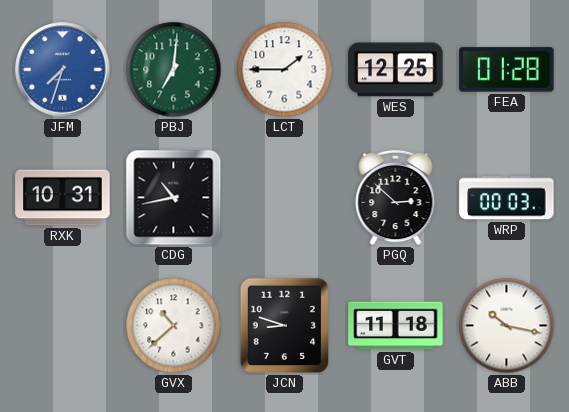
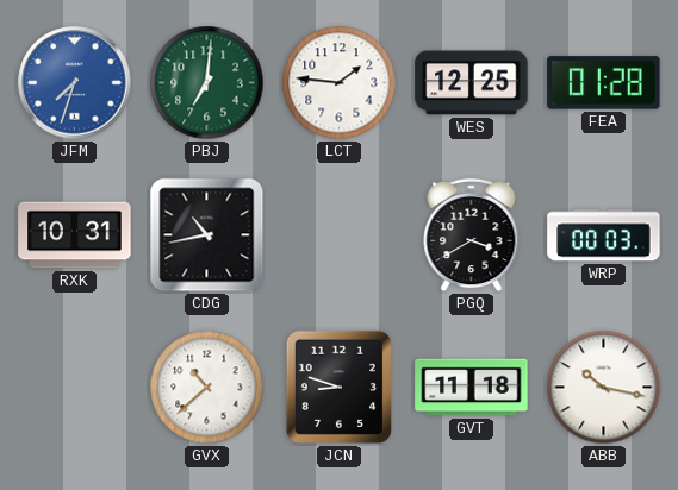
LCT: 1:45 -> 1:46
PGQ: 2:52 -> 3:40
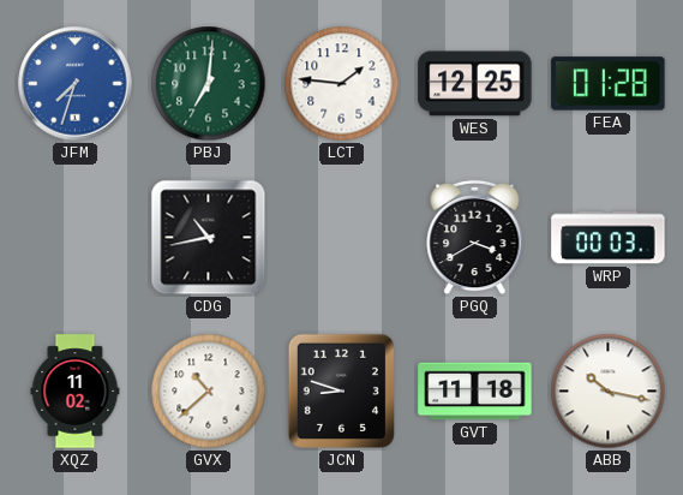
RXK: 10:31 -> none
XQZ: none -> 11:02
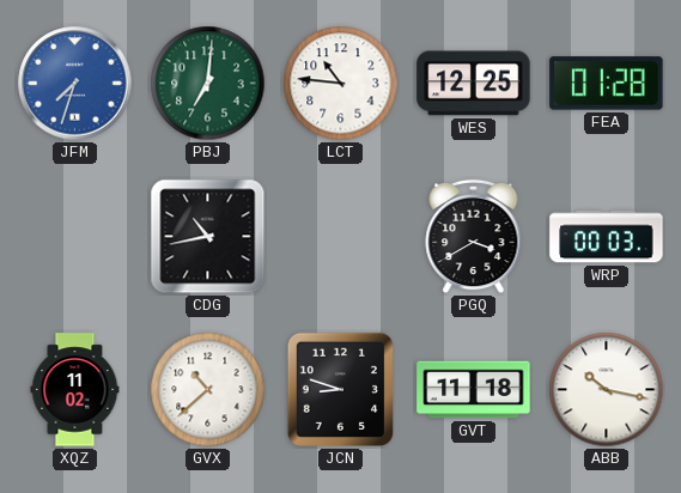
LCT: 1:46 -> 10:46
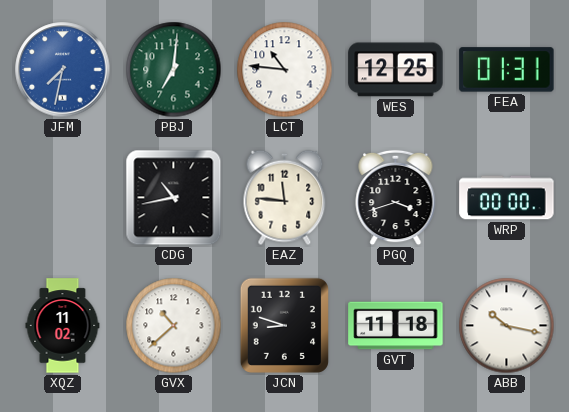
JFM: 7:33 -> 7:32
FEA: 01:28 -> 01:31
EAZ: none -> 11:46
PGQ: 3:40 -> 3:42
WRP: 00:03 -> 00:00
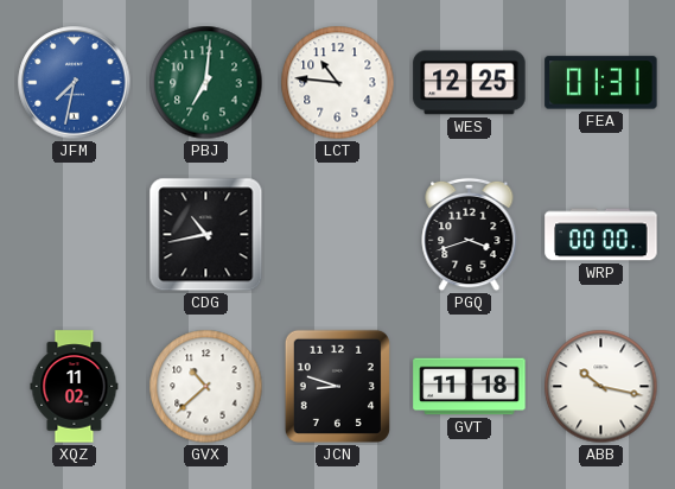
EAZ: 11:46 -> none
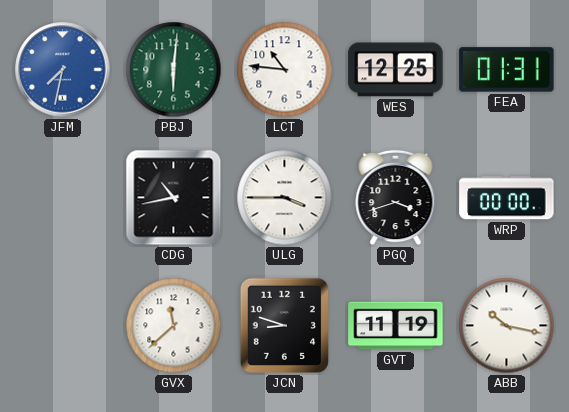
PBJ: 7:01 -> 6:01
ULG: none -> 3:45
XQZ: 11:02 -> none
GVX: 10:38 -> 11:38
GVT: 11:18 -> 11:19
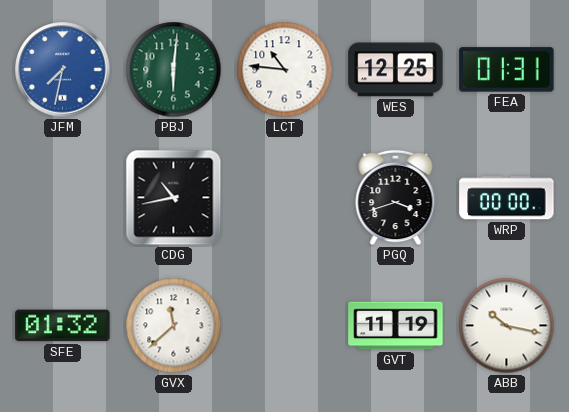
ULG: 3:45 -> none
SFE: none -> 01:32
JCN: 8:48 -> none
